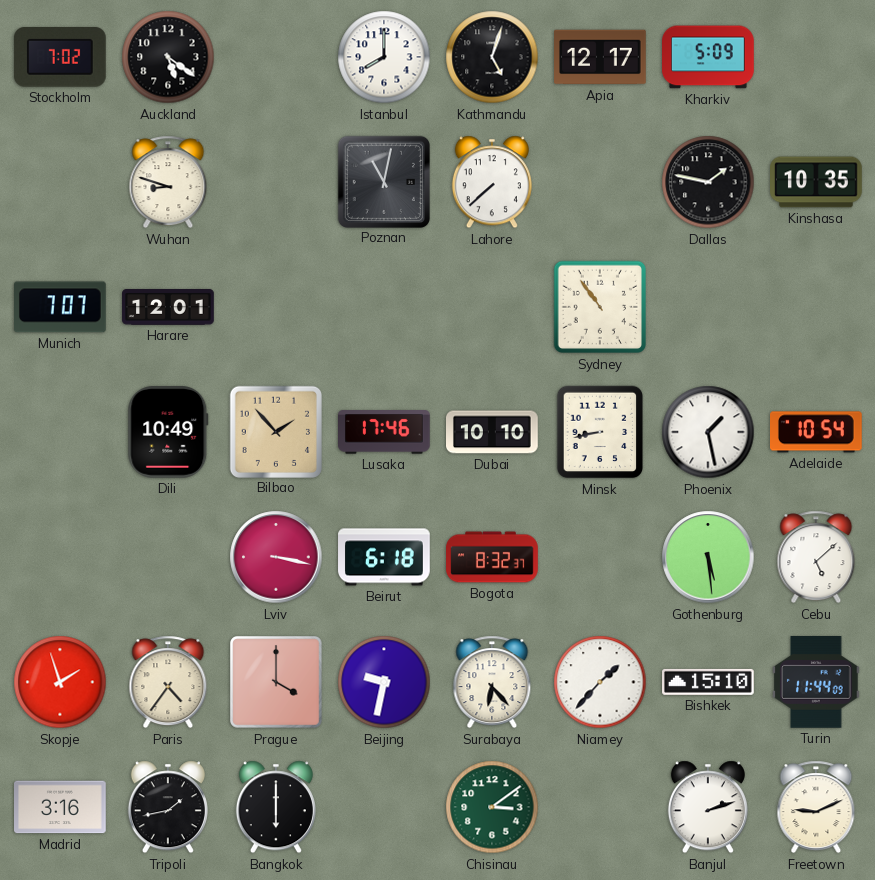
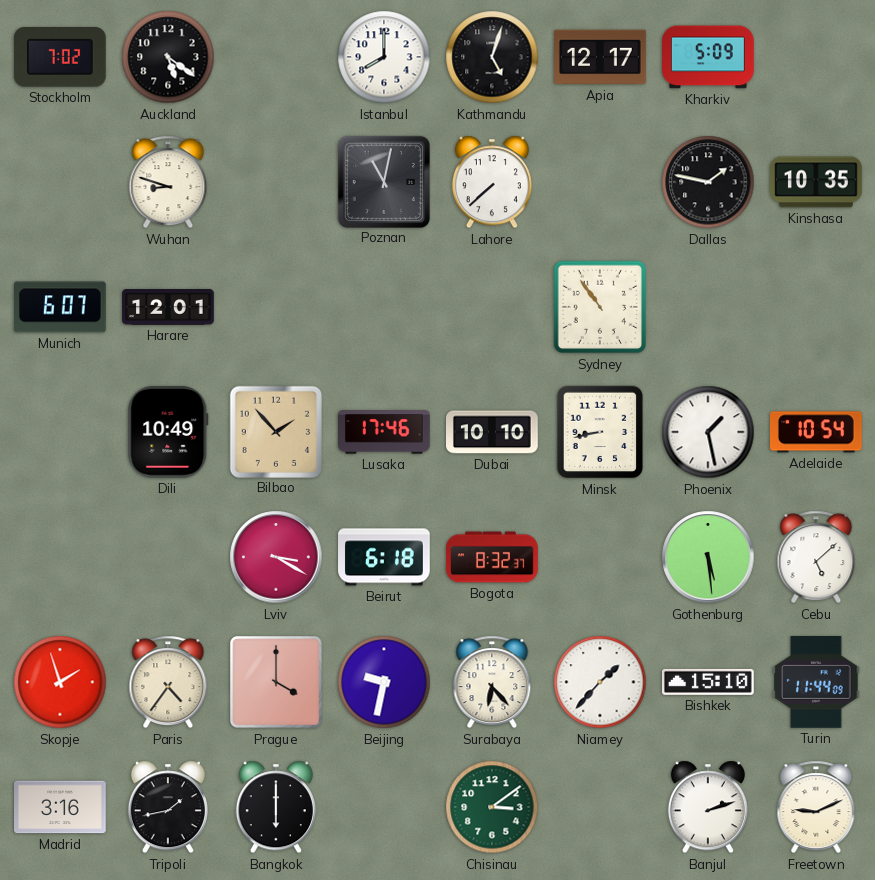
Munich: 7:07 -> 6:07
Lviv: 3:17 -> 3:20
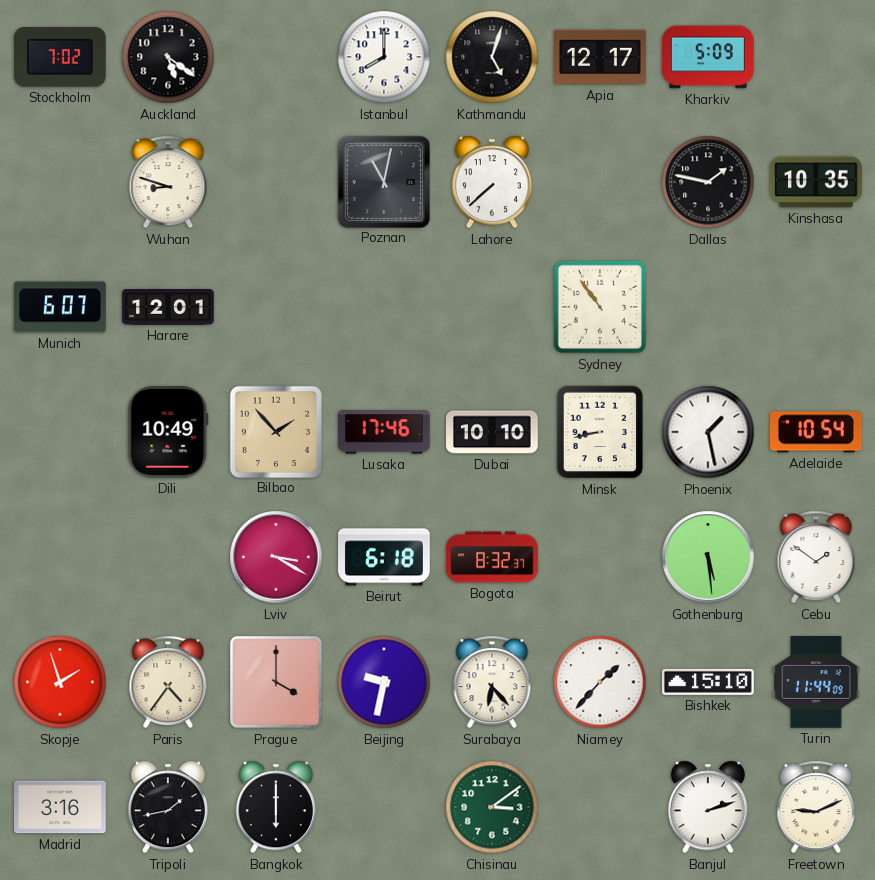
Cebu: 5:08 -> 1:51
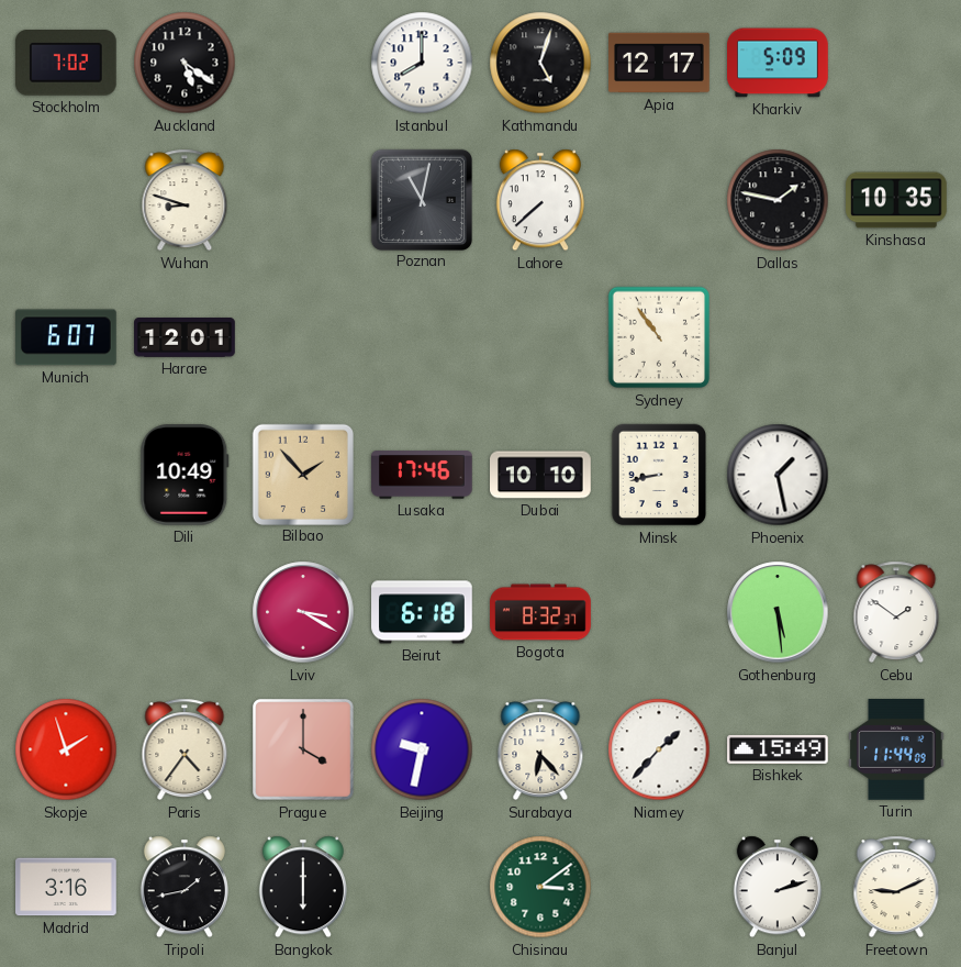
Adelaide: 10:54 -> none
Bishkek: 15:10 -> 15:49
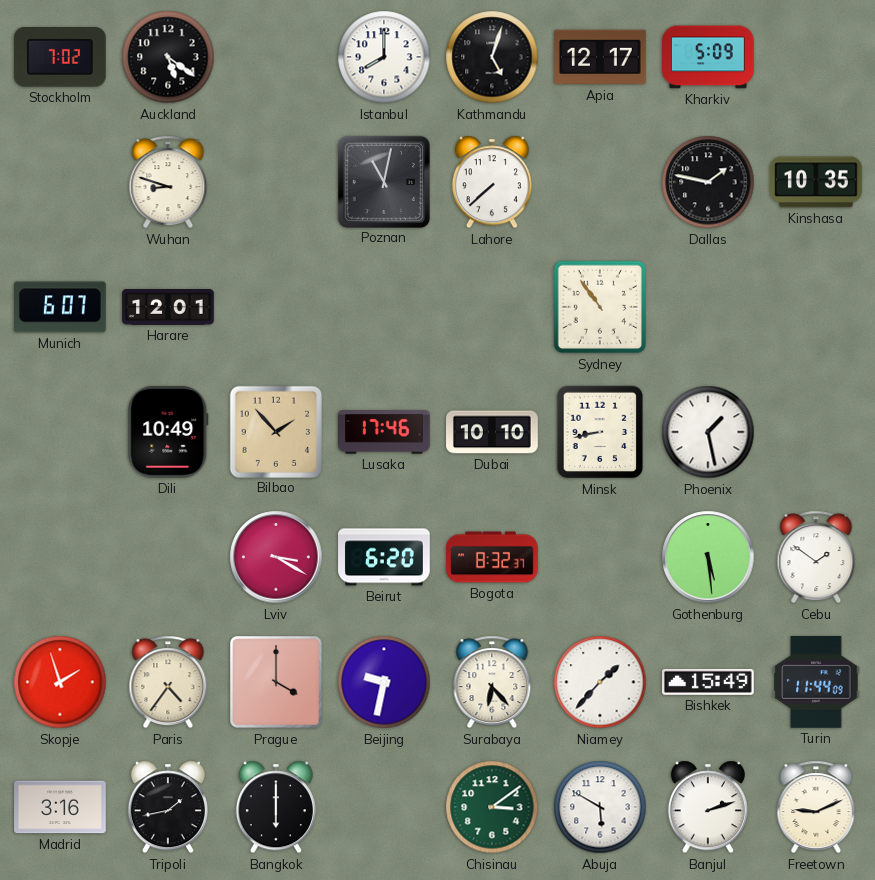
Beirut: 6:18 -> 6:20
Abuja: none -> 5:50
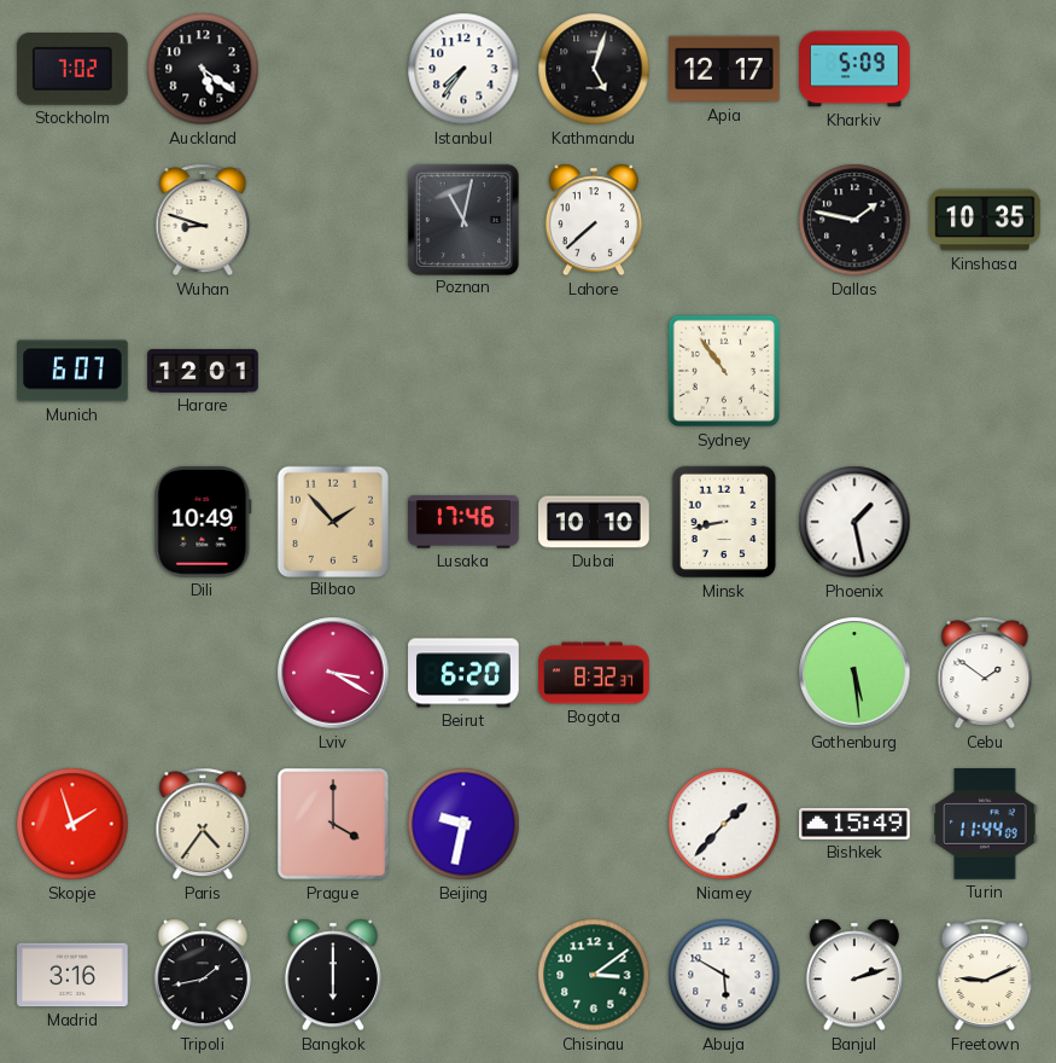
Istanbul: 8:00 -> 7:36
Surabaya: 6:23 -> none
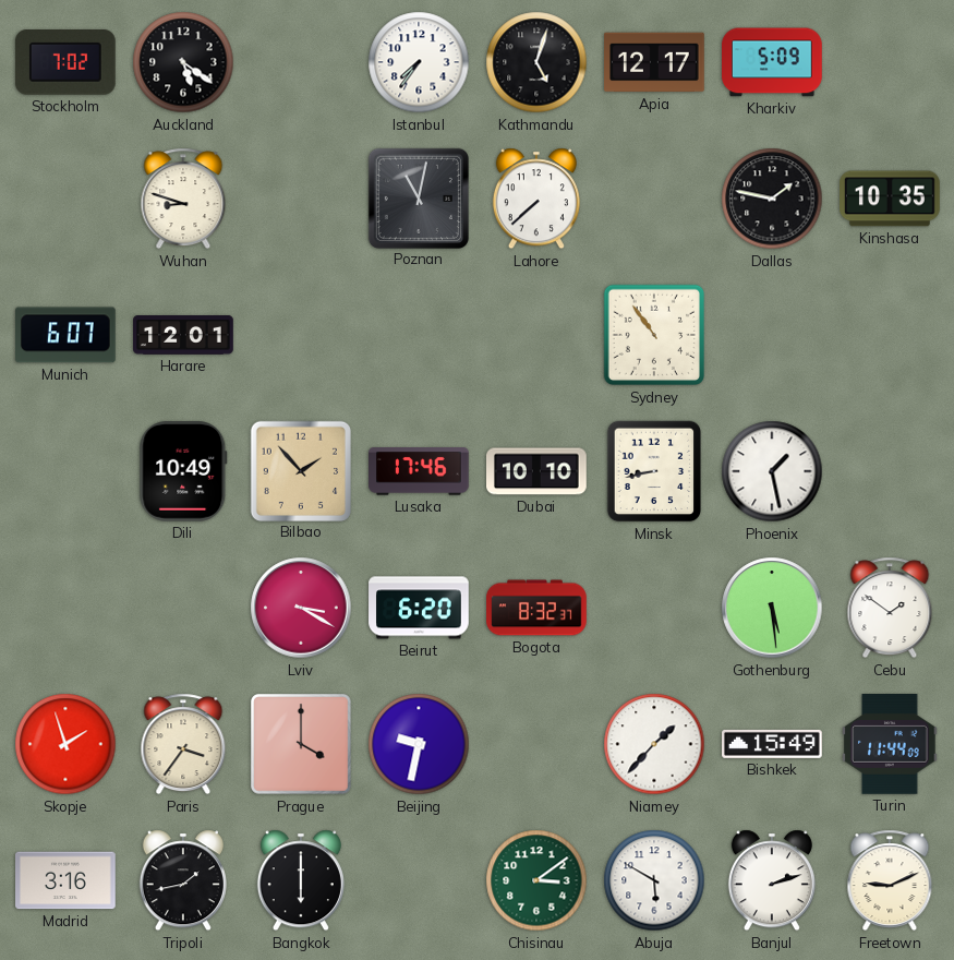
Paris: 4:36 -> 3:36
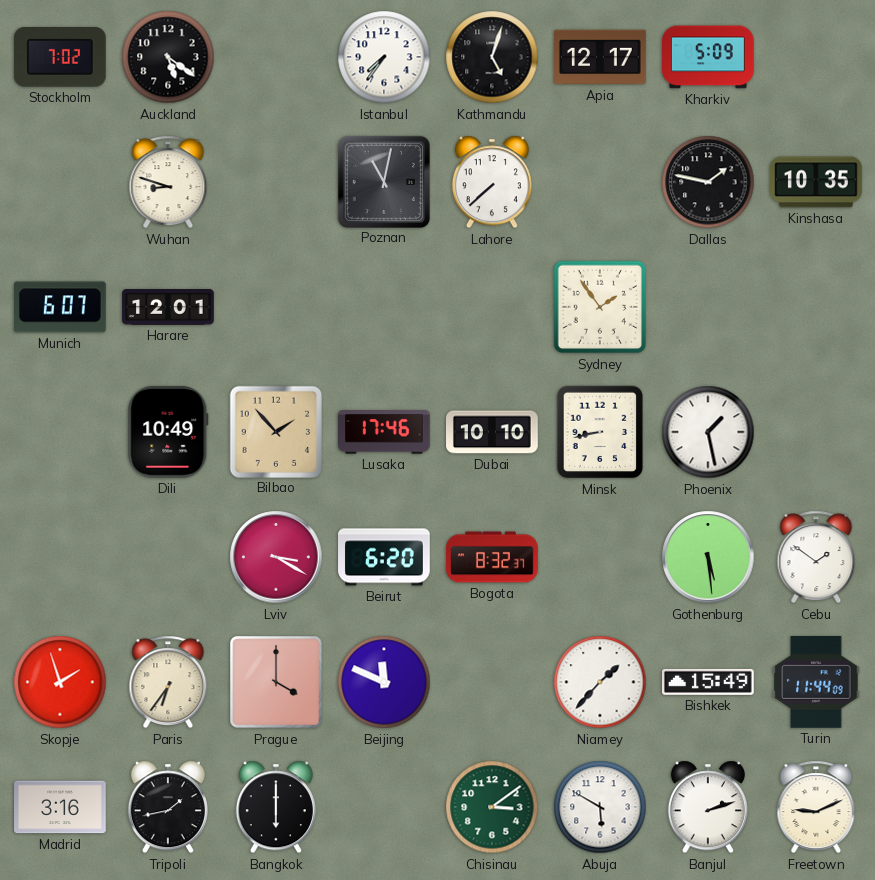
Sydney: 10:54 -> 1:54
Paris: 3:36 -> 6:36
Beijing: 9:32 -> 11:49
